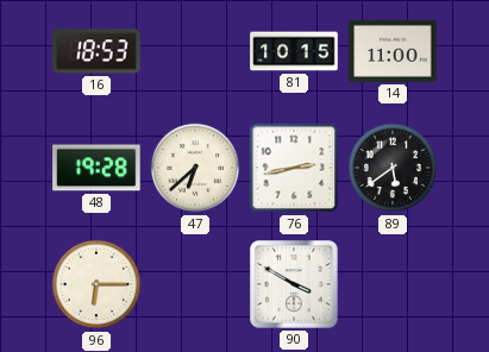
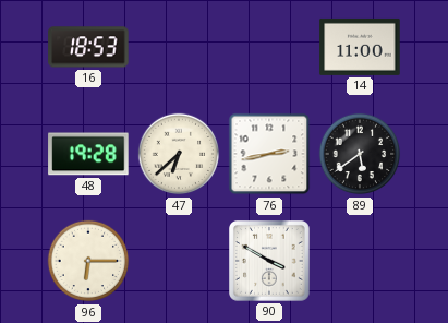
81: 10:15 -> none
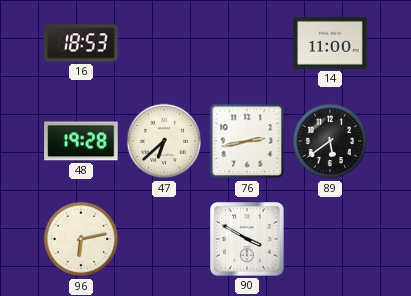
96: 6:15 -> 6:13
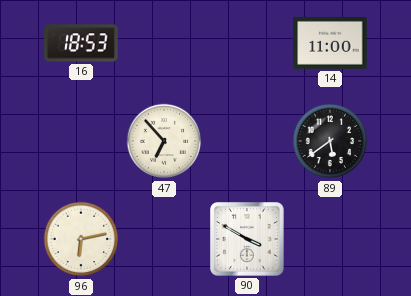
48: 19:28 -> none
47: 6:38 -> 6:53
76: 2:43 -> none
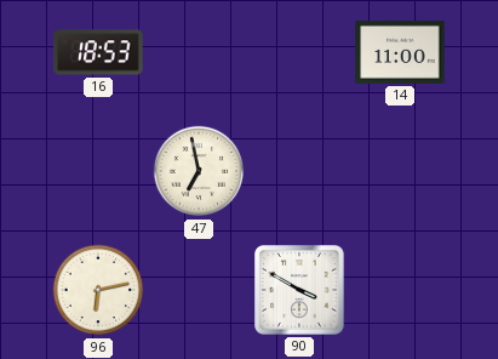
47: 6:53 -> 6:58
89: 5:39 -> none
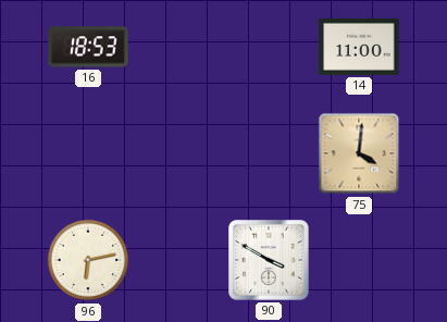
47: 6:58 -> none
75: none -> 4:01
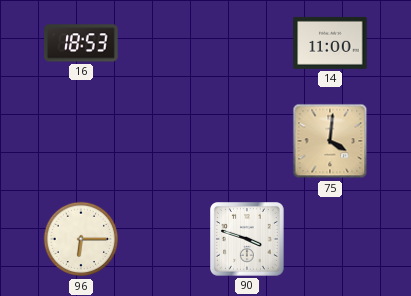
96: 6:13 -> 6:15
90: 3:50 -> 3:48
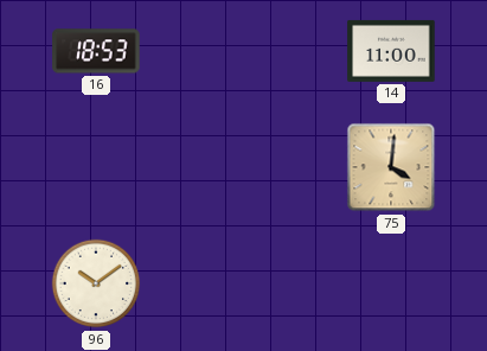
96: 6:15 -> 10:09
90: 3:48 -> none
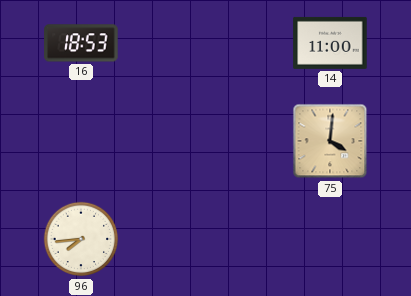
96: 10:09 -> 7:44
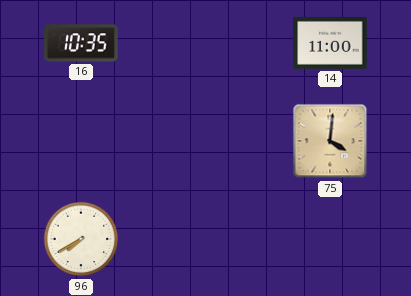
16: 18:53 -> 10:35
96: 7:44 -> 7:40
